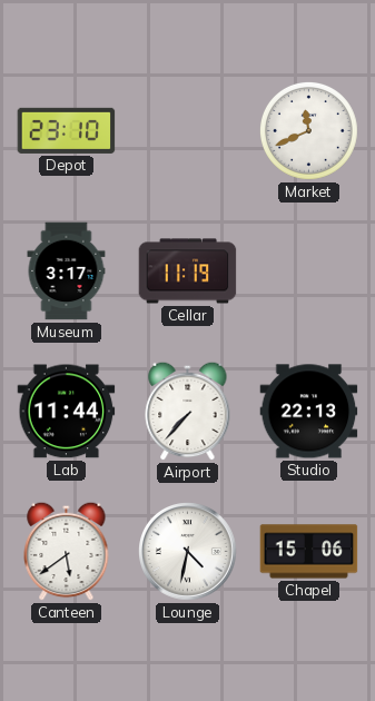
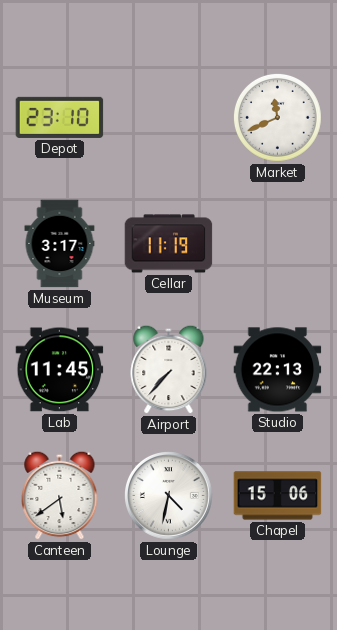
Lab: 11:44 -> 11:45
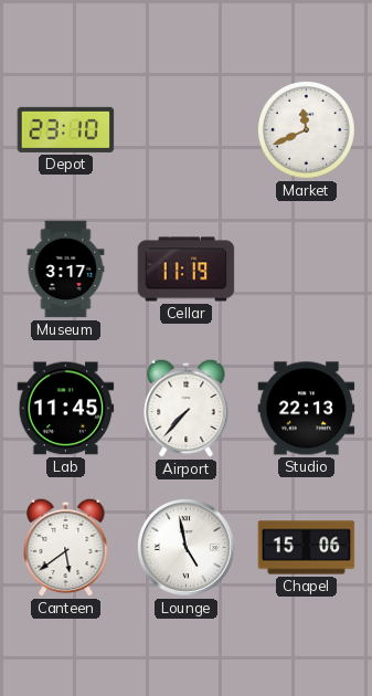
Lounge: 4:32 -> 4:58
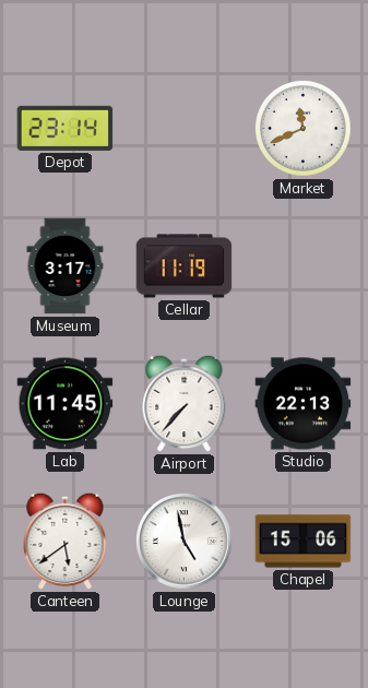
Depot: 23:10 -> 23:14
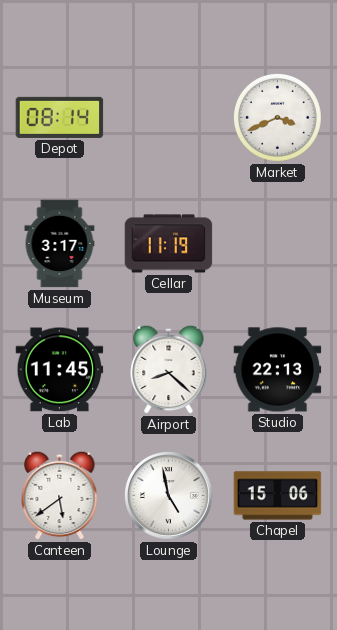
Depot: 23:14 -> 08:14
Market: 11:41 -> 3:41
Airport: 7:37 -> 8:22
